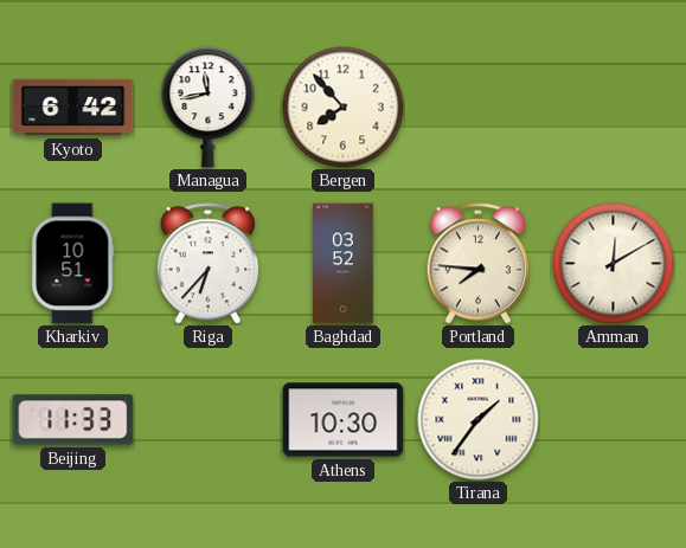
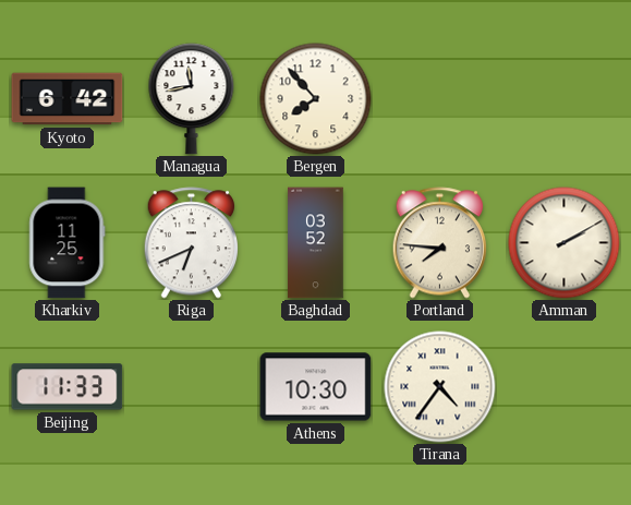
Kharkiv: 10:51 -> 11:25
Riga: 6:37 -> 6:41
Amman: 12:10 -> 2:10
Tirana: 1:36 -> 4:36
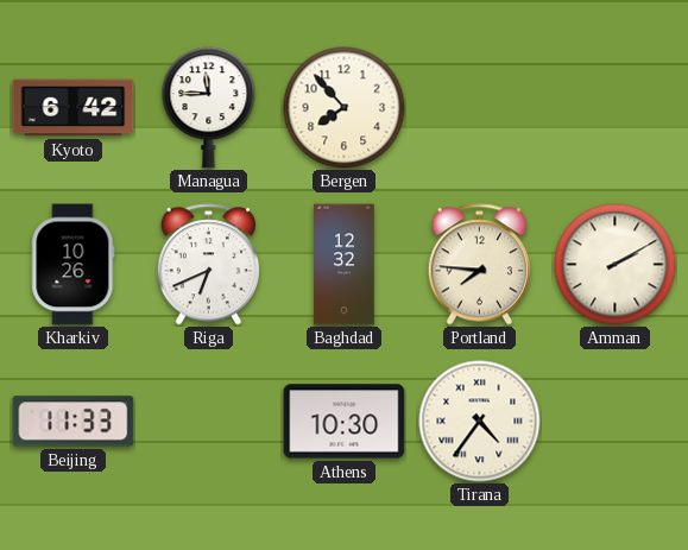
Managua: 11:43 -> 11:45
Kharkiv: 11:25 -> 10:26
Baghdad: 03:52 -> 12:32
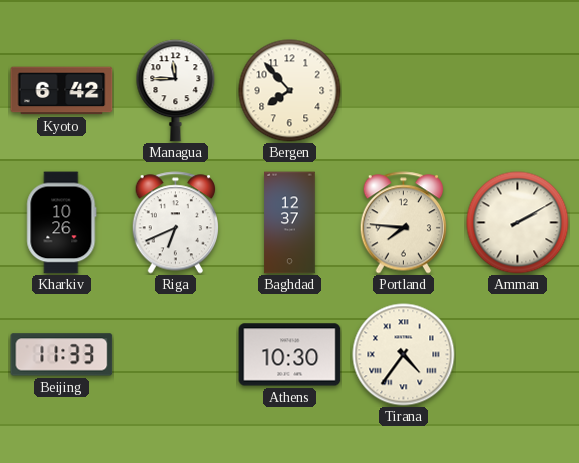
Baghdad: 12:32 -> 12:37
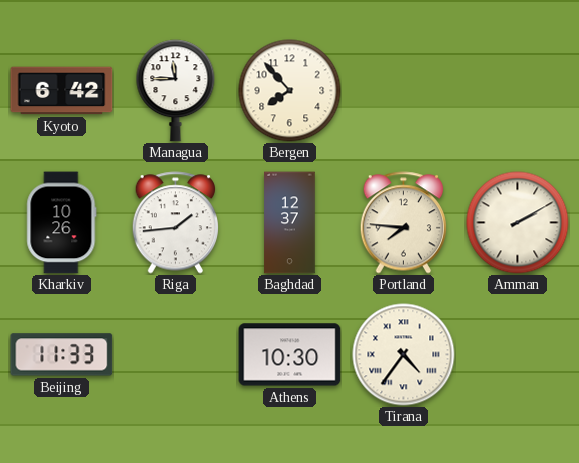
Riga: 6:41 -> 1:44
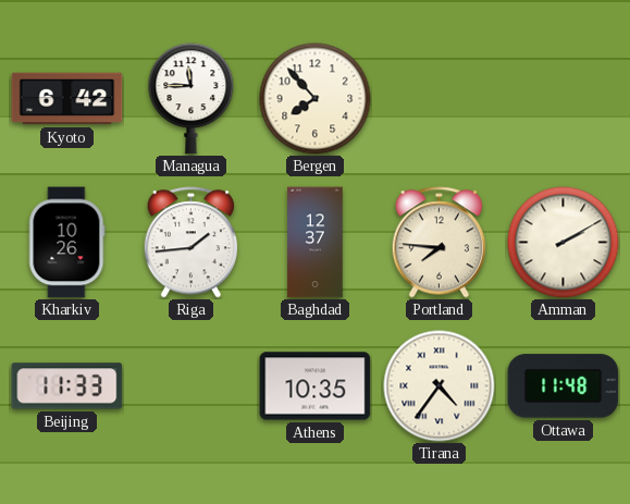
Athens: 10:30 -> 10:35
Ottawa: none -> 11:48
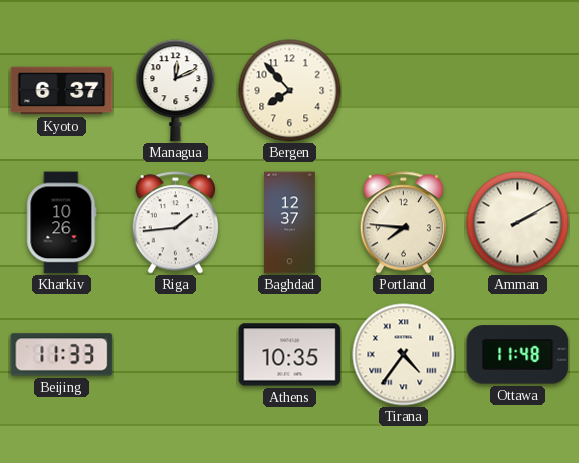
Kyoto: 6:42 -> 6:37
Managua: 11:45 -> 12:11
